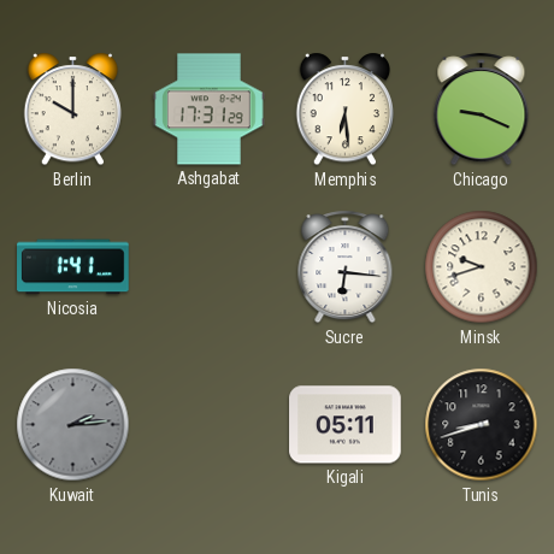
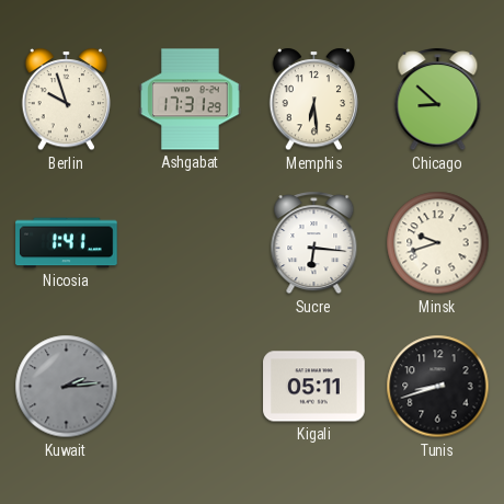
Berlin: 10:00 -> 9:57
Chicago: 9:19 -> 8:52
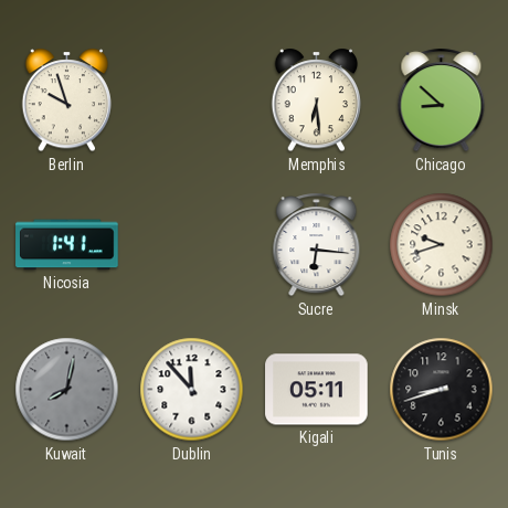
Ashgabat: 17:31 -> none
Kuwait: 2:14 -> 8:02
Dublin: none -> 11:53
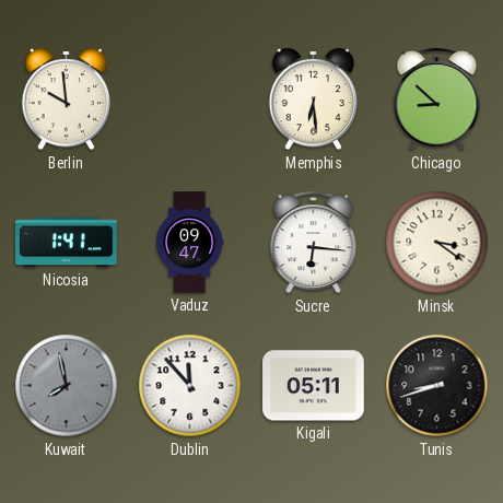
Berlin: 9:57 -> 9:59
Vaduz: none -> 09:47
Minsk: 9:42 -> 3:21
Kuwait: 8:02 -> 7:58
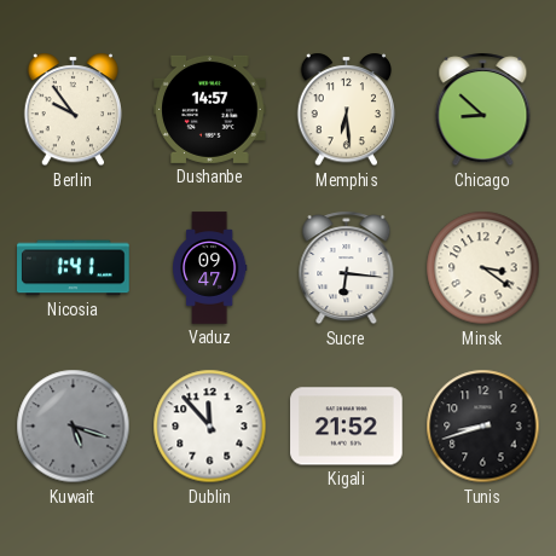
Berlin: 9:59 -> 9:54
Dushanbe: none -> 14:57
Kuwait: 7:58 -> 5:18
Kigali: 05:11 -> 21:52
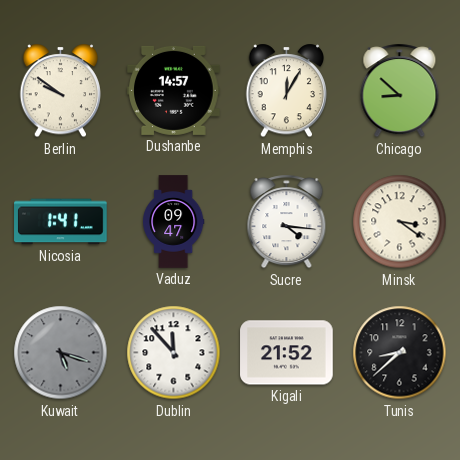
Berlin: 9:54 -> 9:51
Memphis: 6:29 -> 12:05
Sucre: 6:16 -> 4:16
Tunis: 8:42 -> 8:38
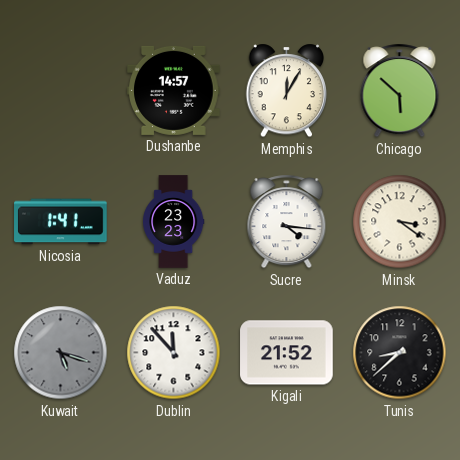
Berlin: 9:51 -> none
Chicago: 8:52 -> 5:52
Vaduz: 09:47 -> 23:23
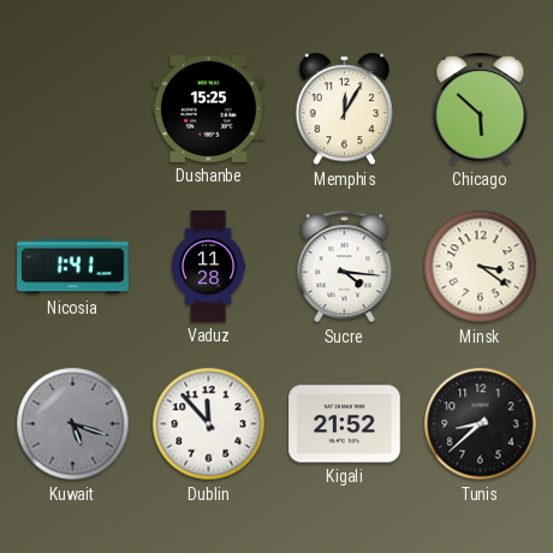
Dushanbe: 14:57 -> 15:25
Vaduz: 23:23 -> 11:28
